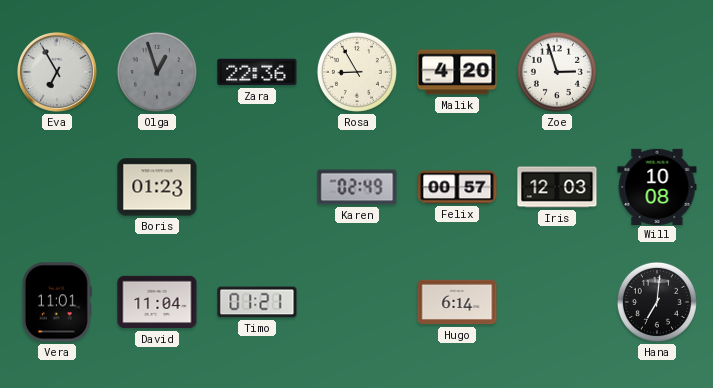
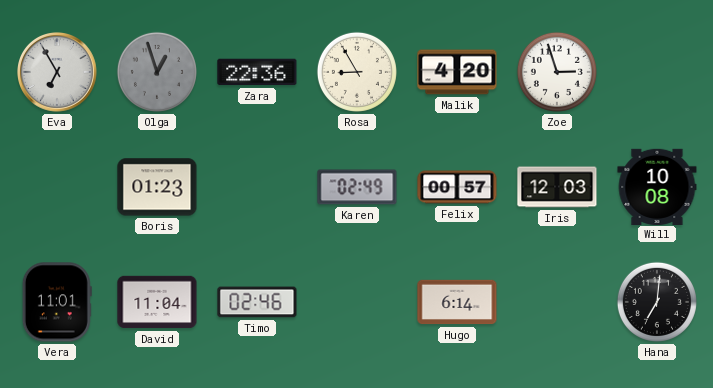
Timo: 01:21 -> 02:46
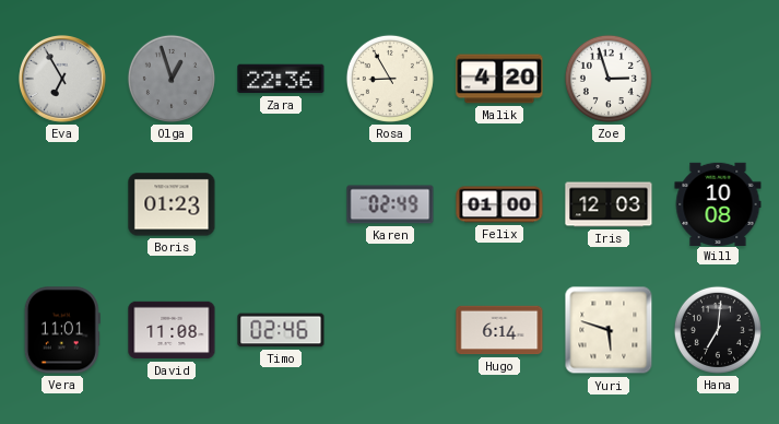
Felix: 00:57 -> 01:00
David: 11:04 -> 11:08
Yuri: none -> 5:48
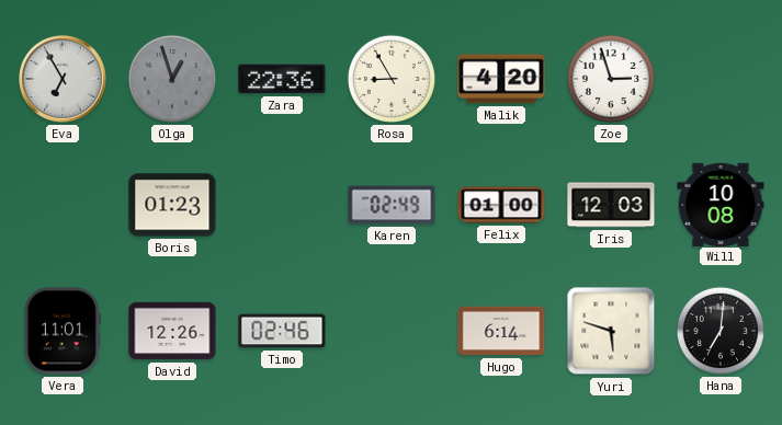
David: 11:08 -> 12:26
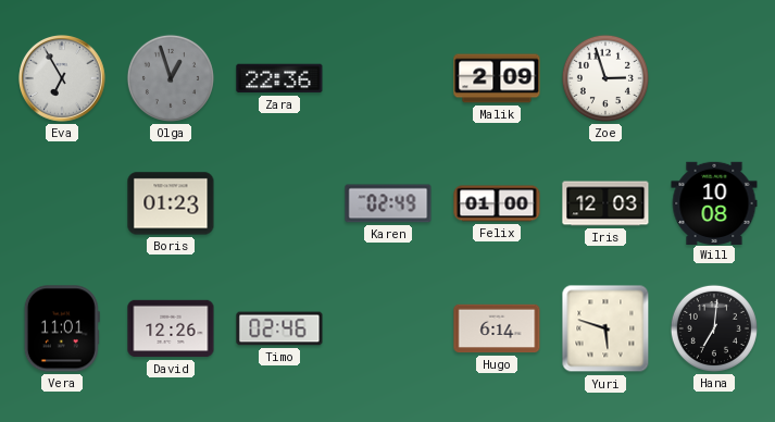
Rosa: 8:55 -> none
Malik: 4:20 -> 2:09
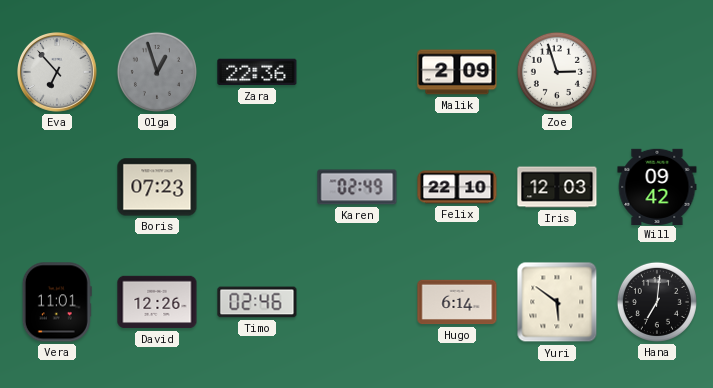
Eva: 6:55 -> 6:53
Boris: 01:23 -> 07:23
Felix: 01:00 -> 22:10
Will: 10:08 -> 09:42
Yuri: 5:48 -> 5:51
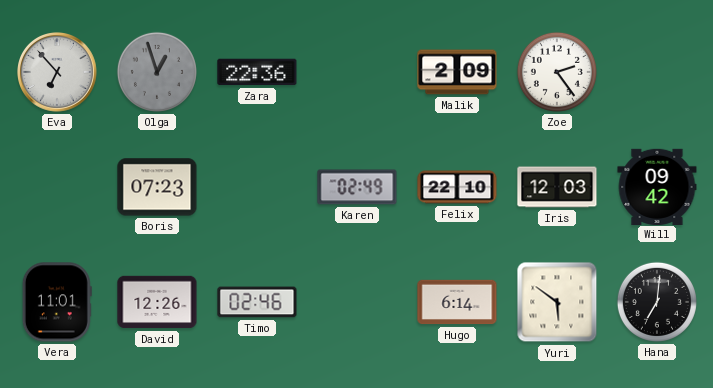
Zoe: 2:57 -> 2:24
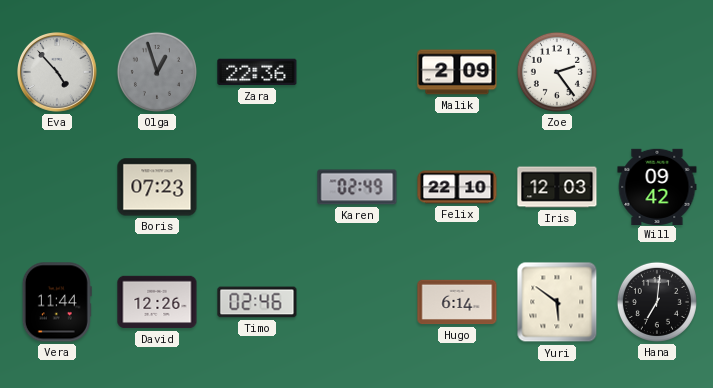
Eva: 6:53 -> 4:53
Vera: 11:01 -> 11:44
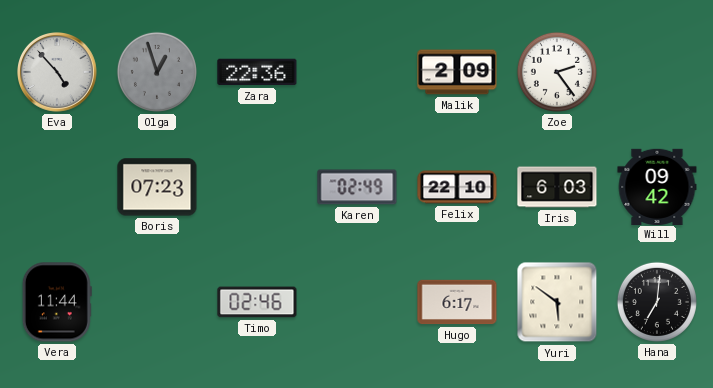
Iris: 12:03 -> 6:03
David: 12:26 -> none
Hugo: 6:14 -> 6:17
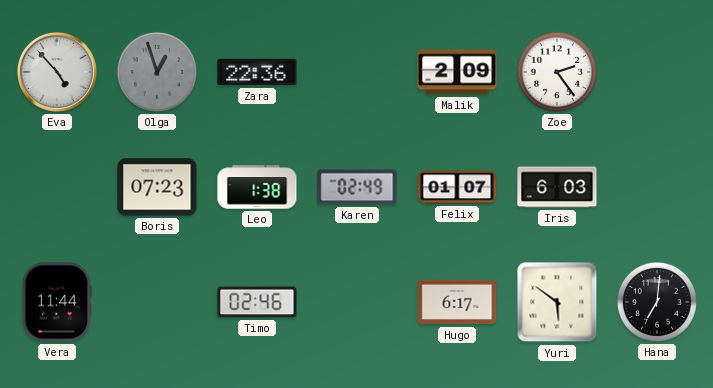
Leo: none -> 1:38
Felix: 22:10 -> 01:07
Will: 09:42 -> none
